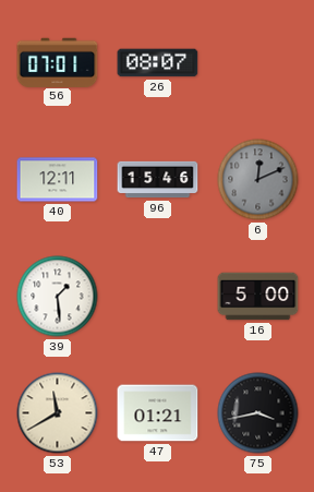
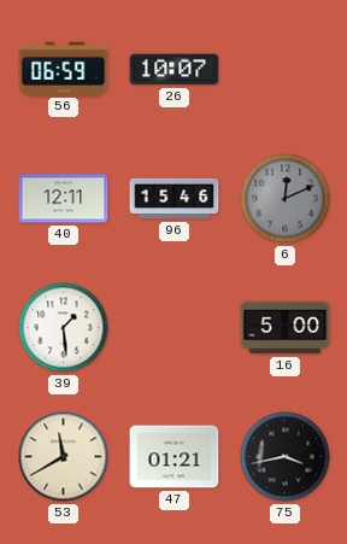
56: 07:01 -> 06:59
26: 08:07 -> 10:07
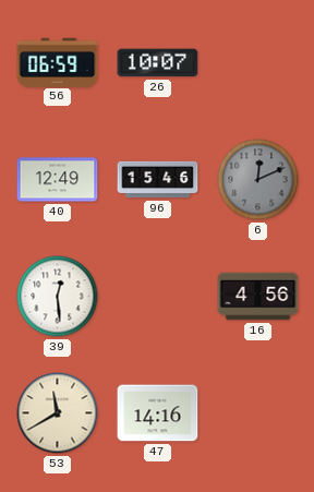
40: 12:11 -> 12:49
39: 1:29 -> 12:29
16: 5:00 -> 4:56
47: 01:21 -> 14:16
75: 3:43 -> none
